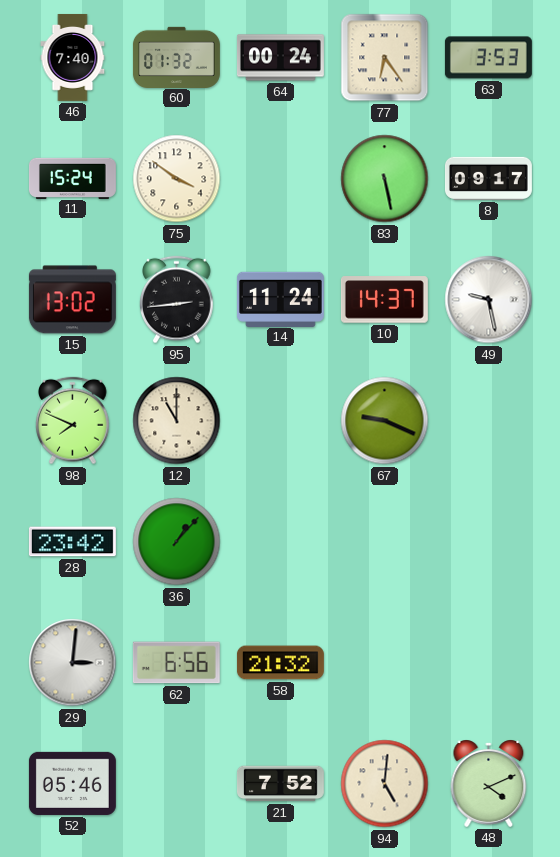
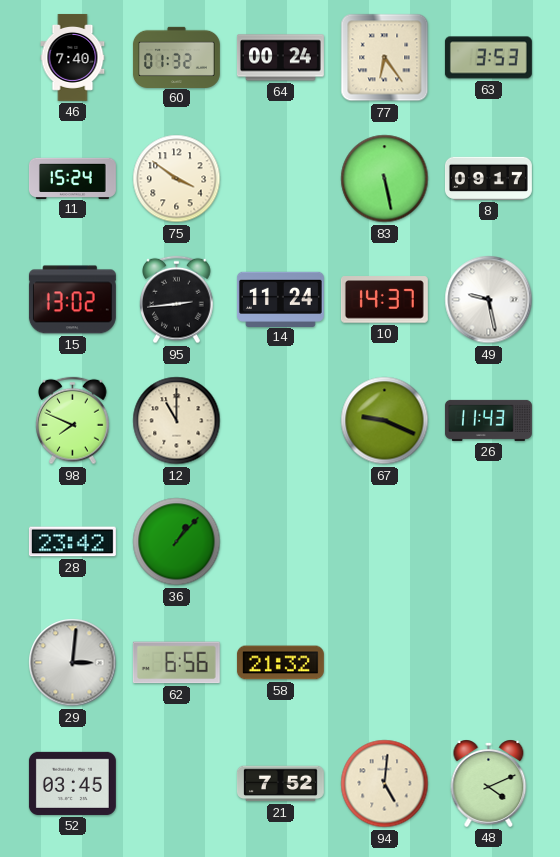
26: none -> 11:43
52: 05:46 -> 03:45
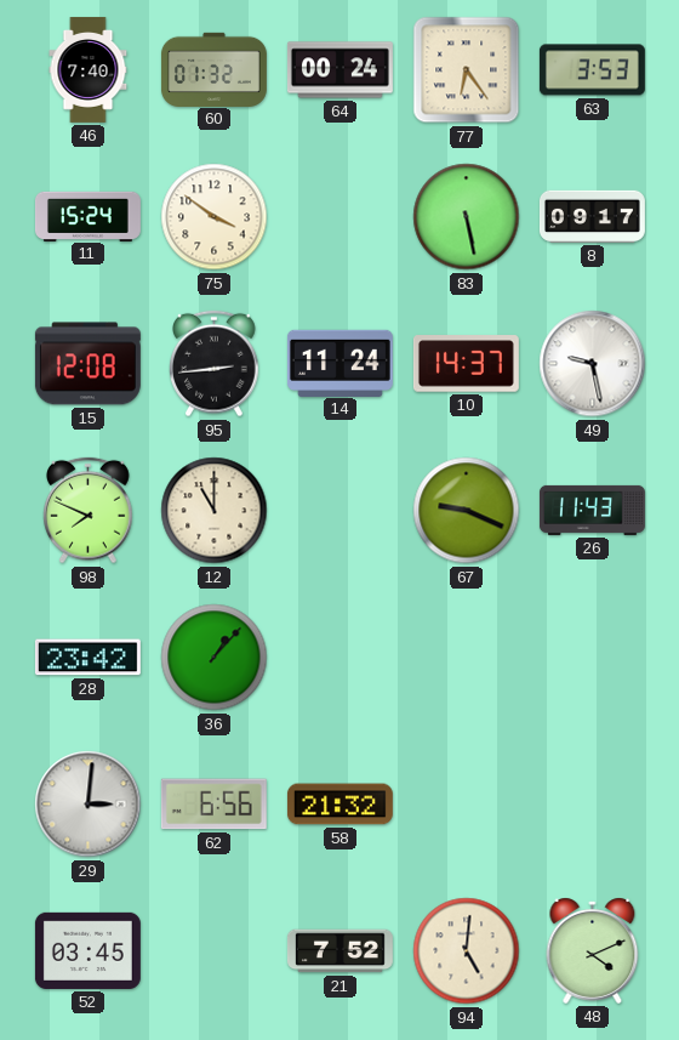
15: 13:02 -> 12:08
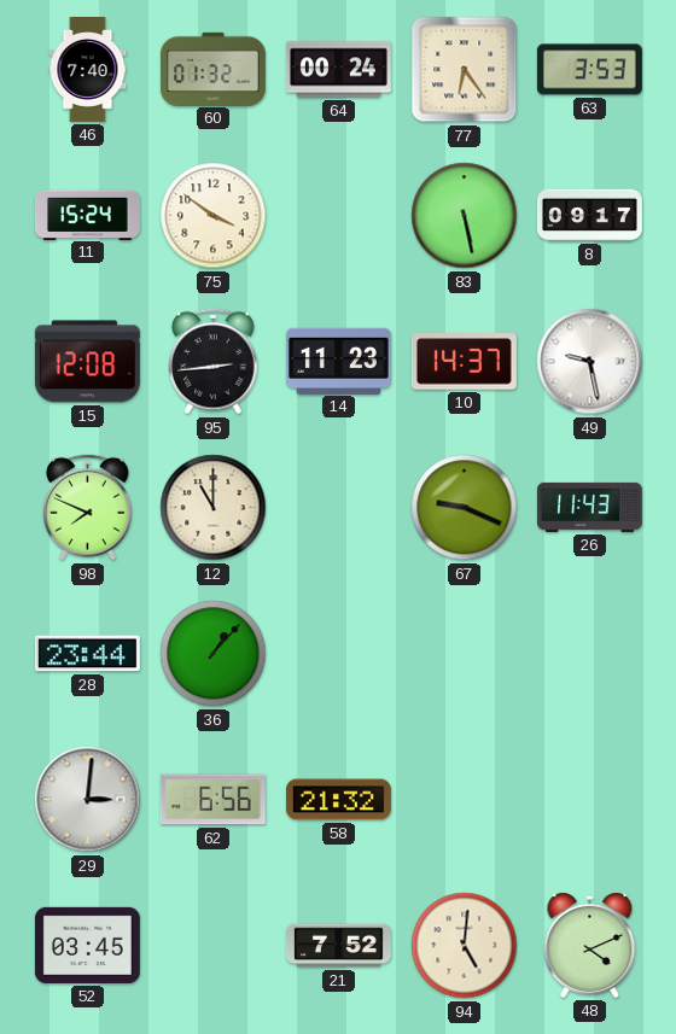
14: 11:24 -> 11:23
28: 23:42 -> 23:44
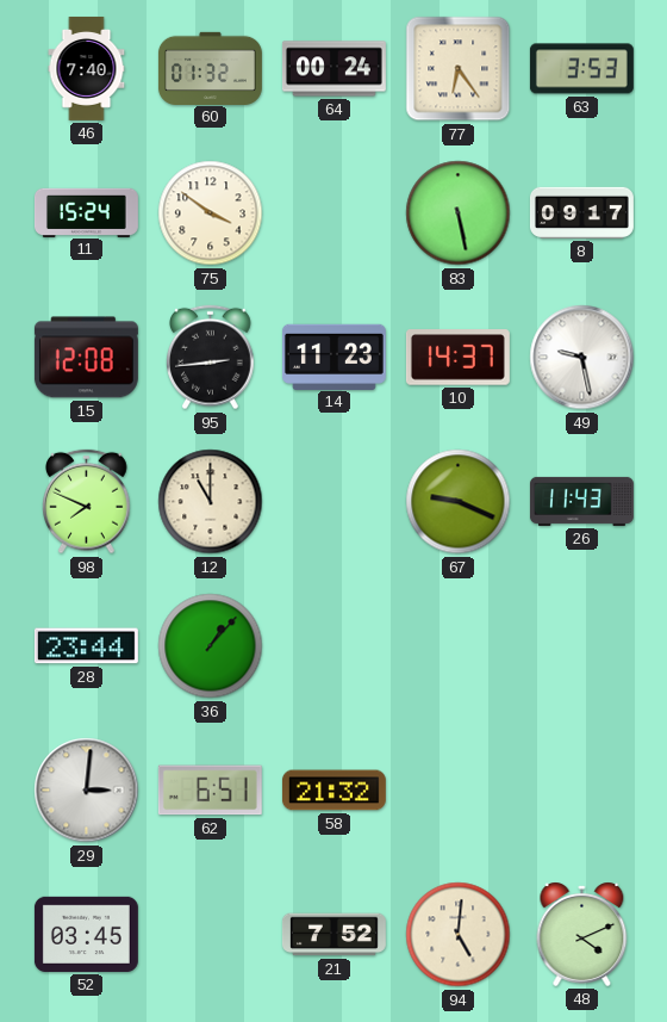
62: 6:56 -> 6:51
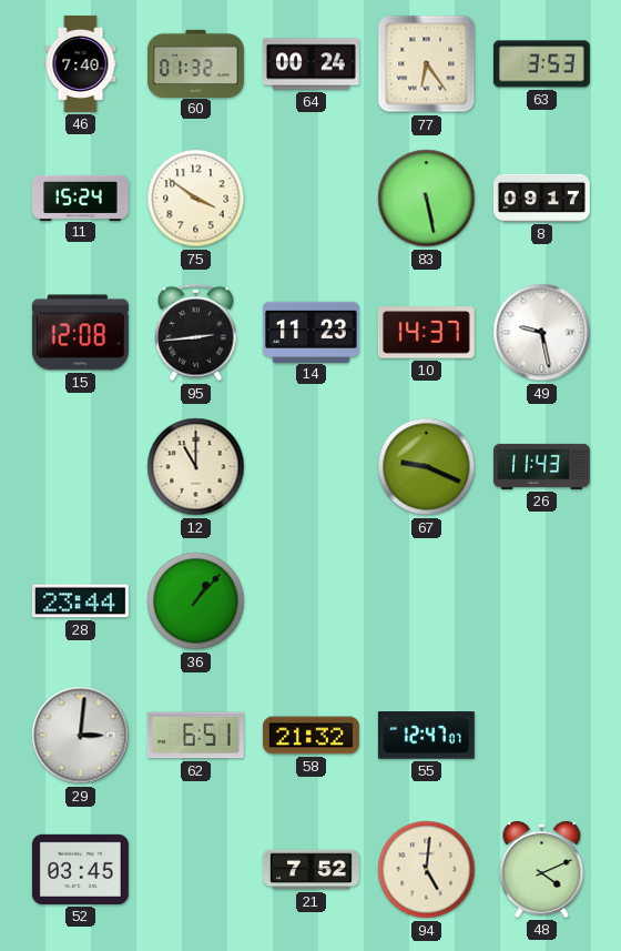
98: 7:49 -> none
55: none -> 12:47
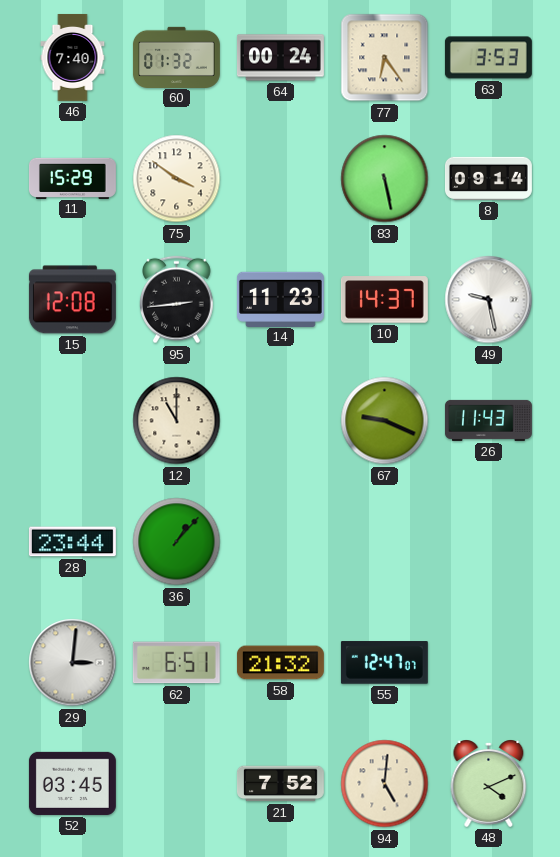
11: 15:24 -> 15:29
8: 09:17 -> 09:14
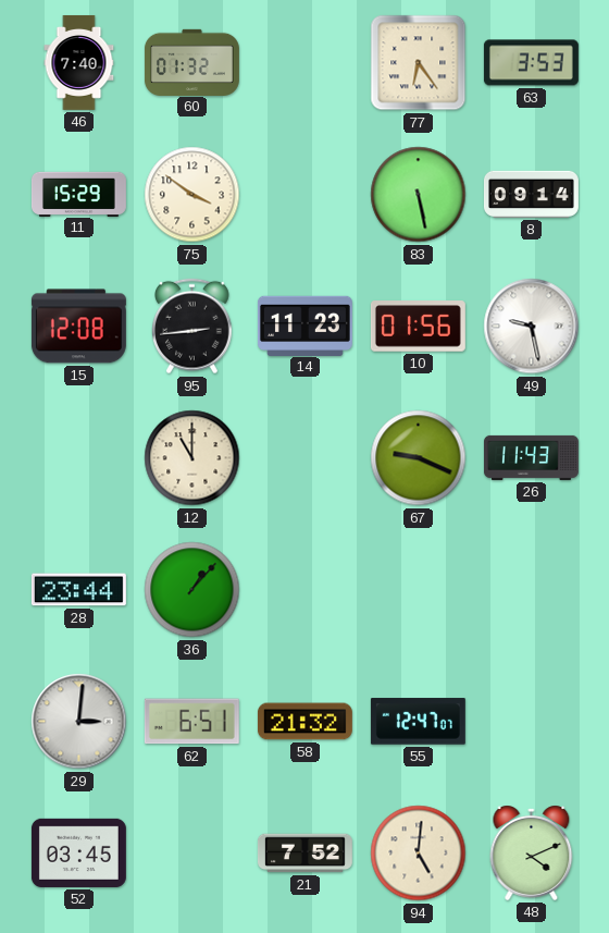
64: 00:24 -> none
10: 14:37 -> 01:56
